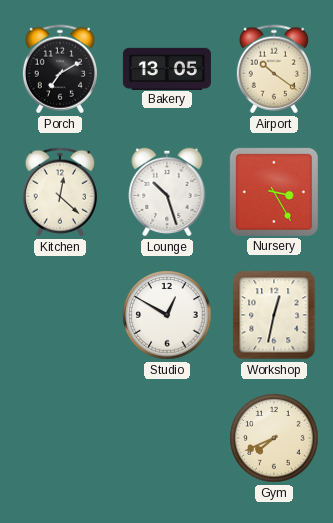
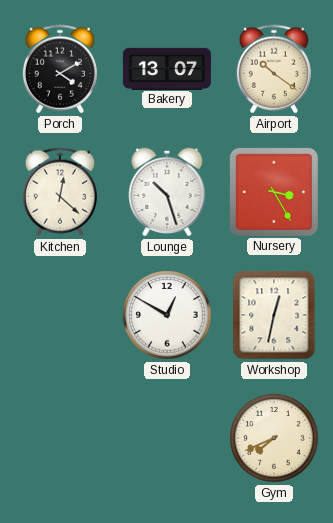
Porch: 7:10 -> 4:10
Bakery: 13:05 -> 13:07
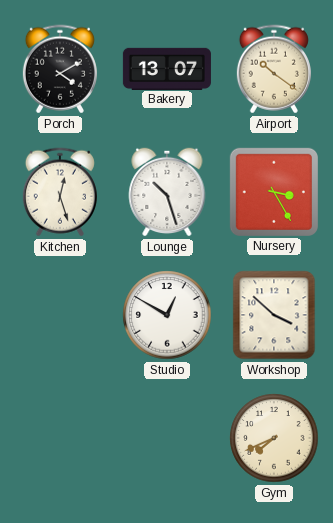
Kitchen: 12:22 -> 12:27
Workshop: 12:32 -> 3:52
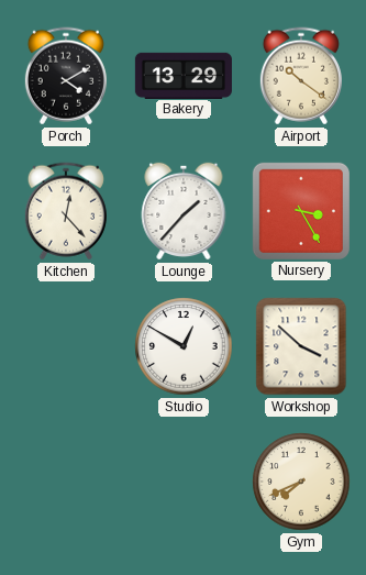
Bakery: 13:07 -> 13:29
Kitchen: 12:27 -> 12:23
Lounge: 10:27 -> 1:37
